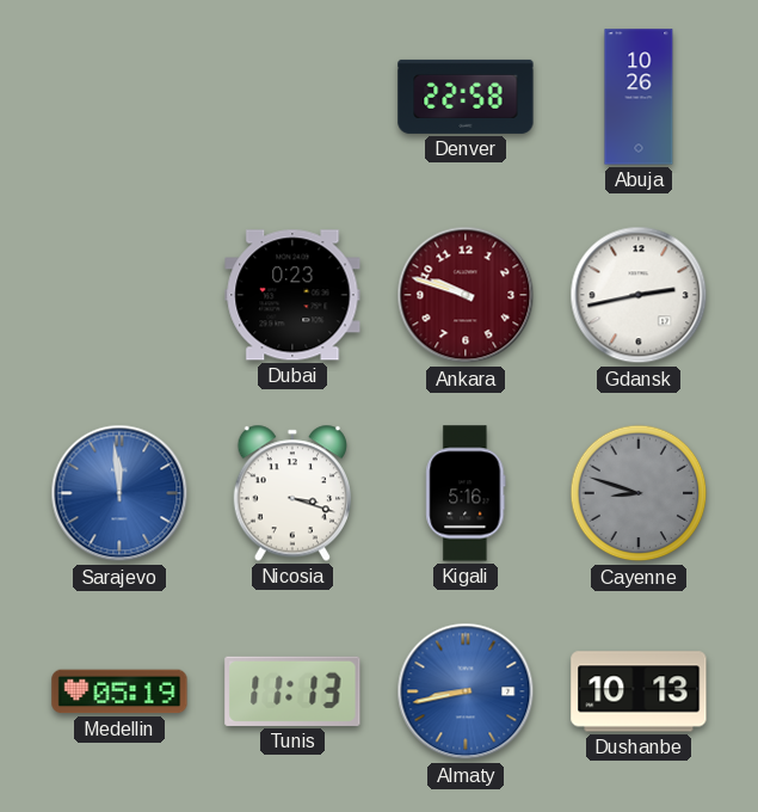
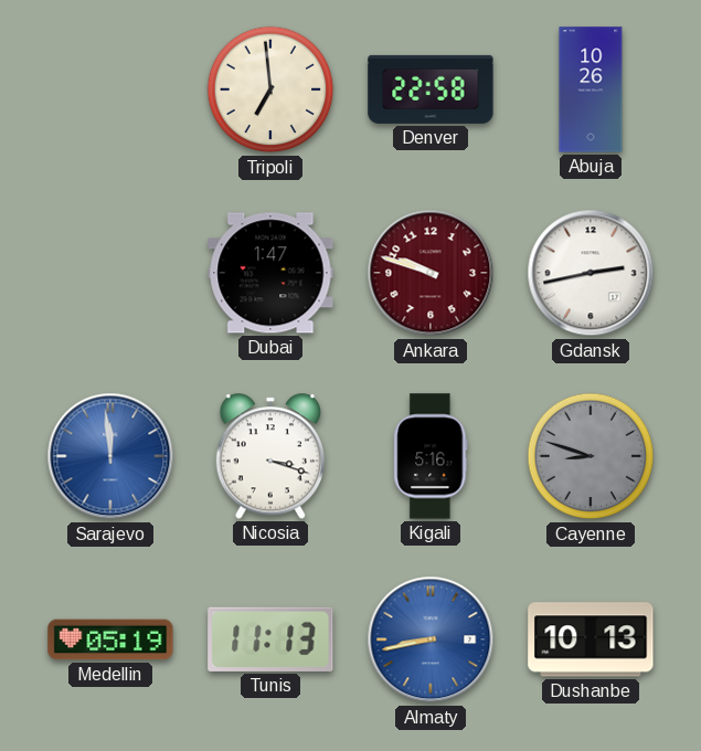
Tripoli: none -> 6:59
Dubai: 0:23 -> 1:47
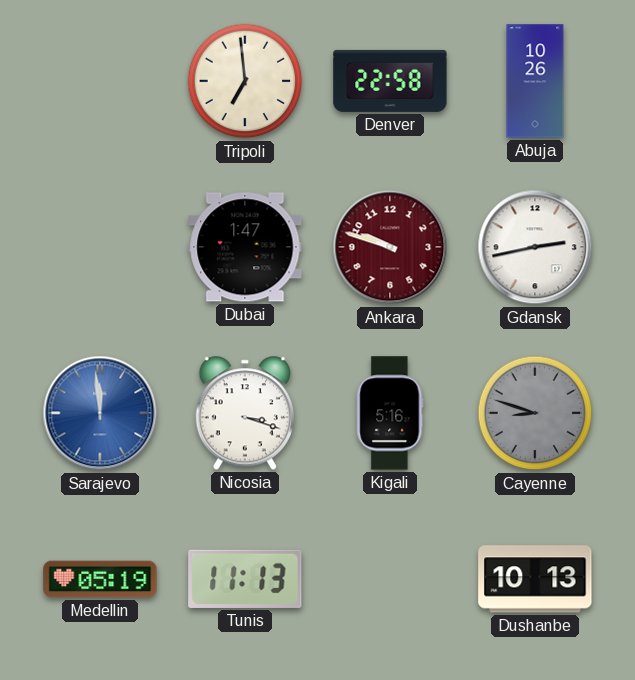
Almaty: 8:43 -> none
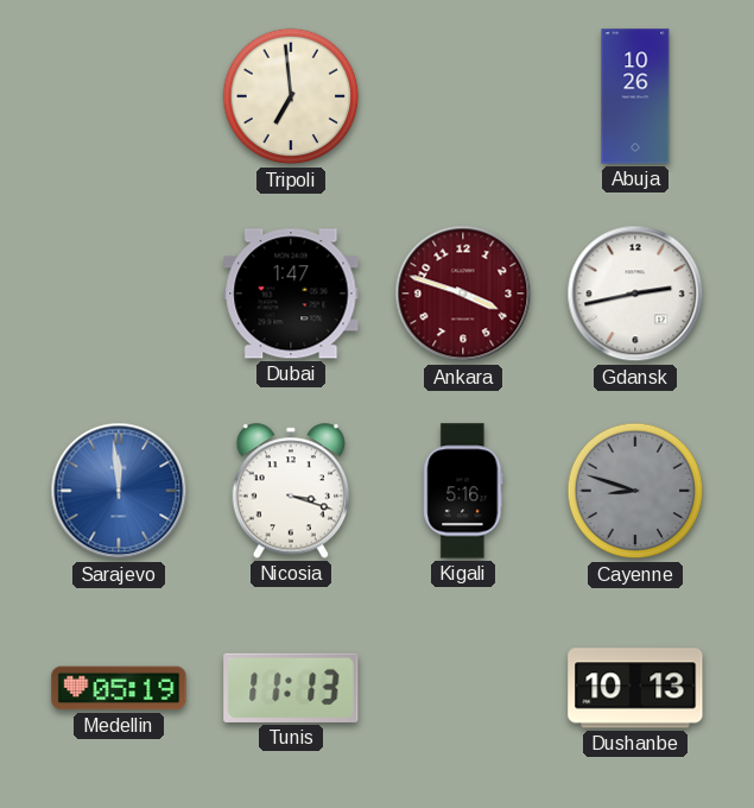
Denver: 22:58 -> none
Ankara: 9:48 -> 3:48
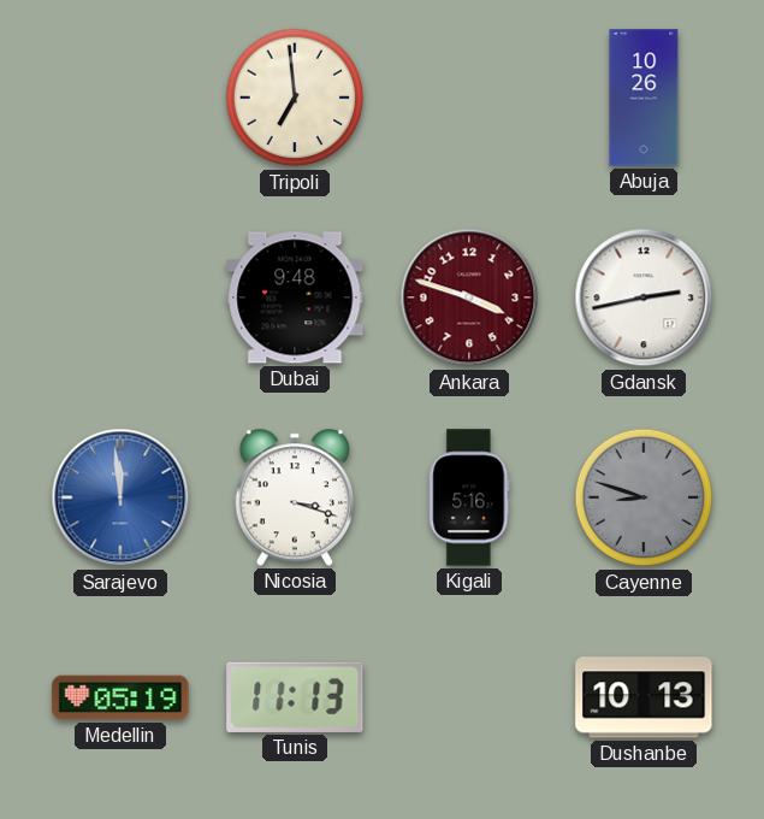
Dubai: 1:47 -> 9:48
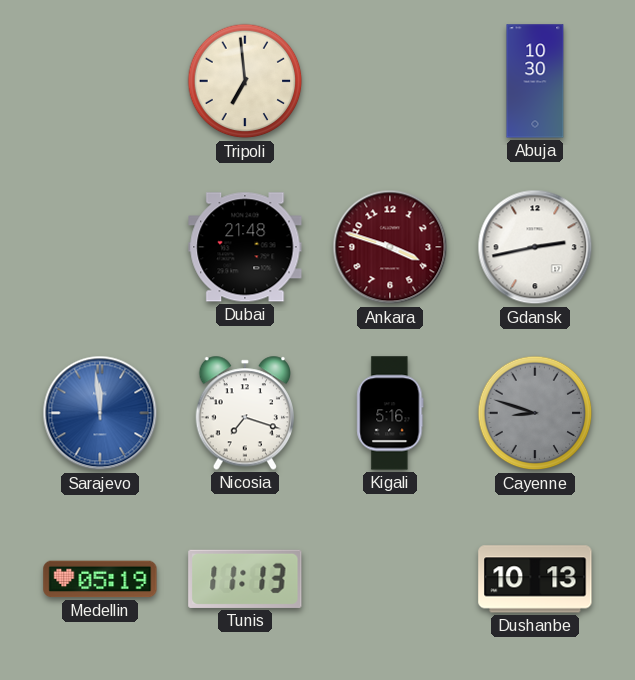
Abuja: 10:26 -> 10:30
Dubai: 9:48 -> 21:48
Nicosia: 3:18 -> 7:18
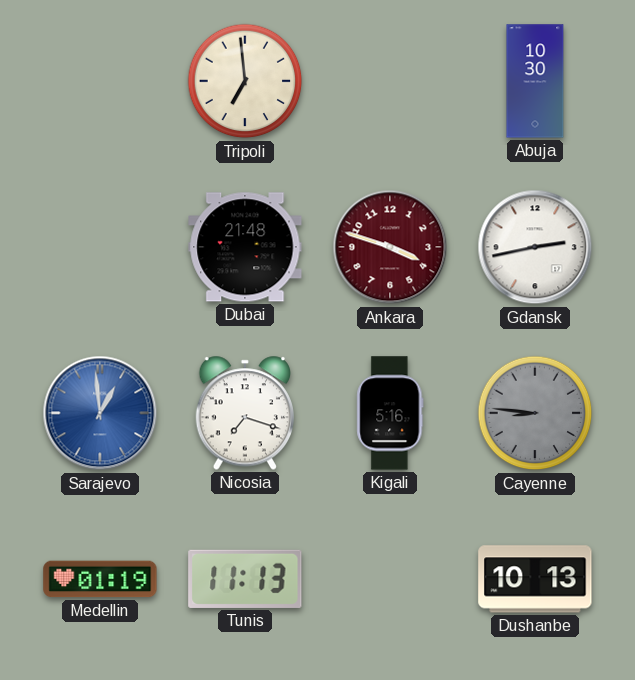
Sarajevo: 11:59 -> 12:59
Cayenne: 8:48 -> 8:46
Medellin: 05:19 -> 01:19
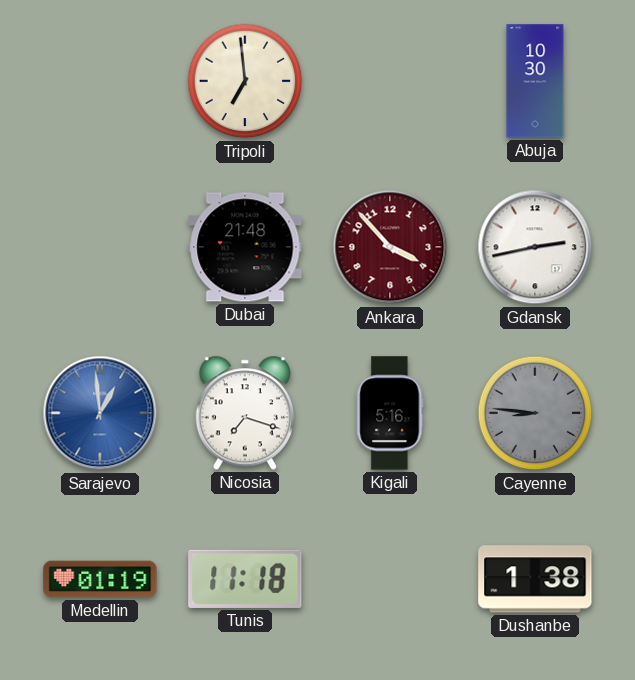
Ankara: 3:48 -> 3:53
Tunis: 11:13 -> 11:18
Dushanbe: 10:13 -> 1:38
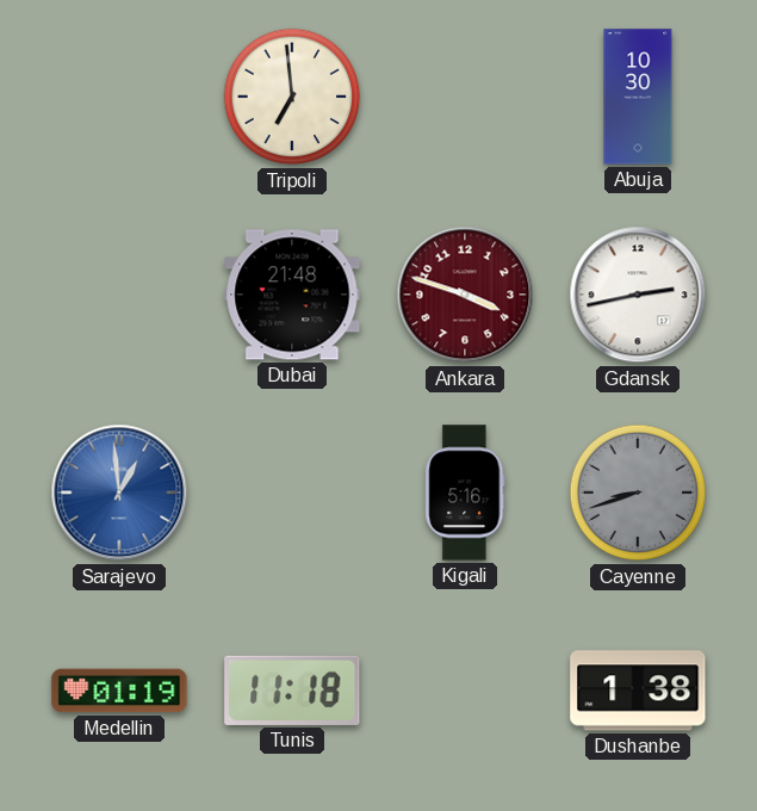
Ankara: 3:53 -> 3:48
Nicosia: 7:18 -> none
Cayenne: 8:46 -> 8:42
